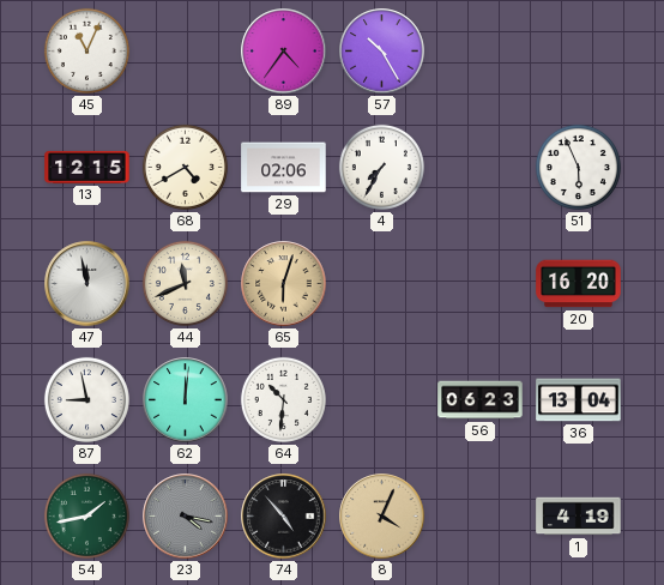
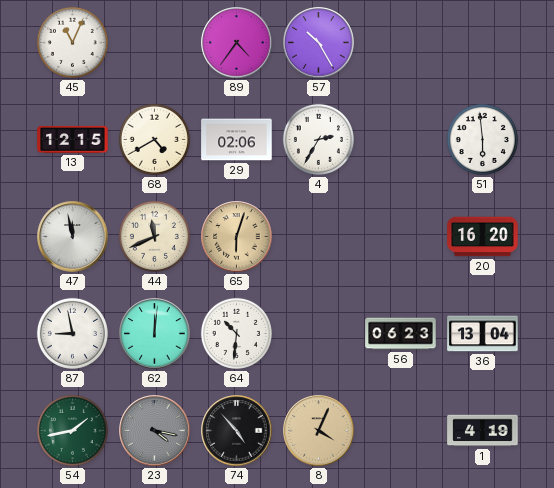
4: 7:35 -> 2:35
51: 5:56 -> 5:59
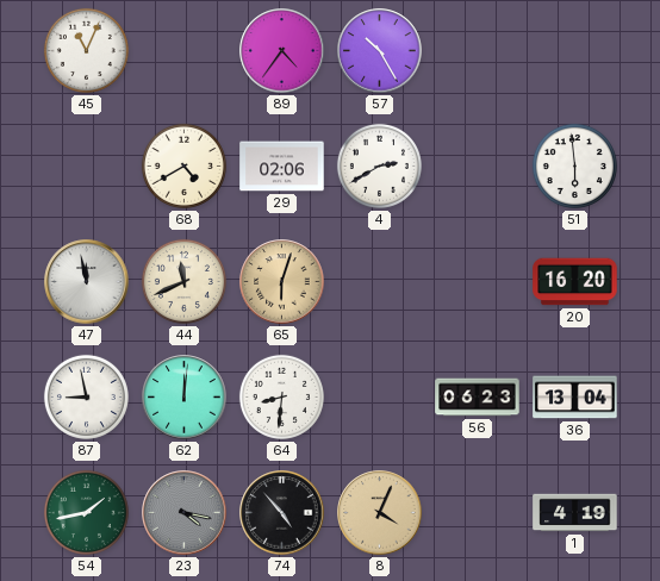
13: 12:15 -> none
4: 2:35 -> 2:40
64: 10:31 -> 8:31
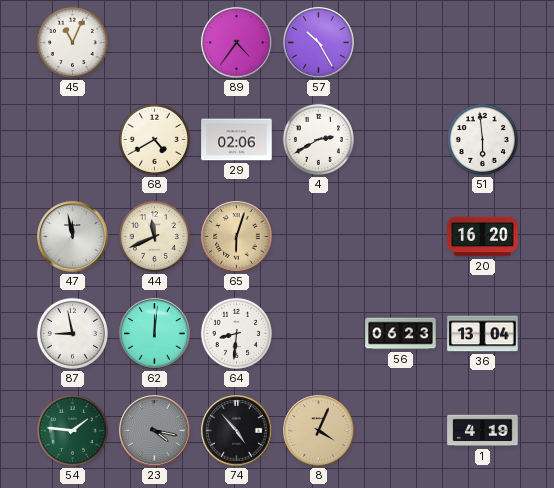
54: 1:43 -> 1:46
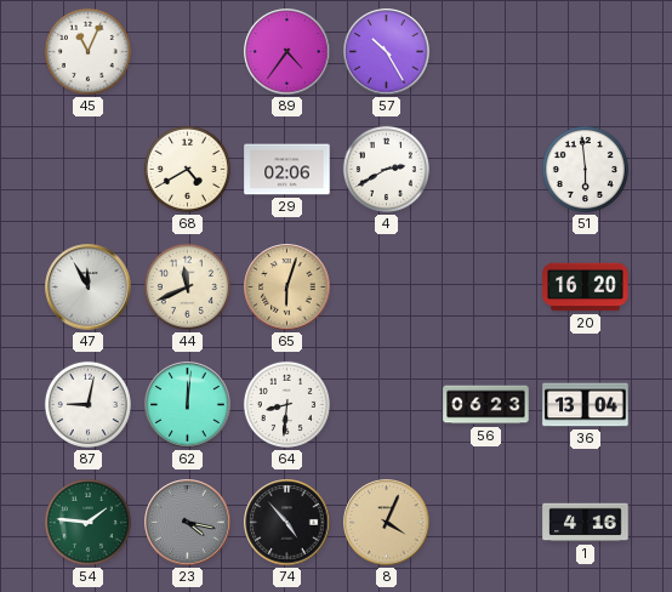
47: 11:58 -> 11:55
87: 8:58 -> 9:02
1: 4:19 -> 4:16
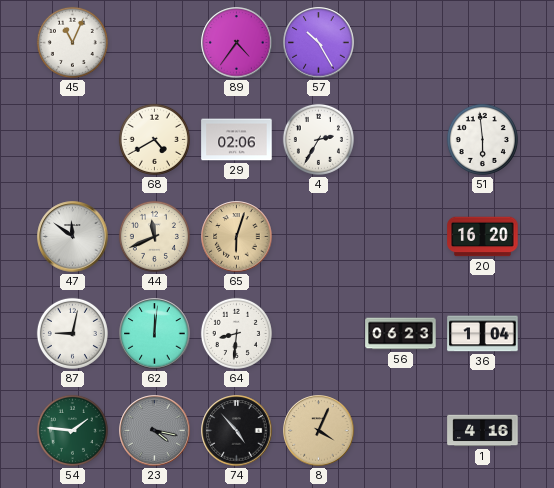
4: 2:40 -> 2:35
47: 11:55 -> 11:51
36: 13:04 -> 1:04
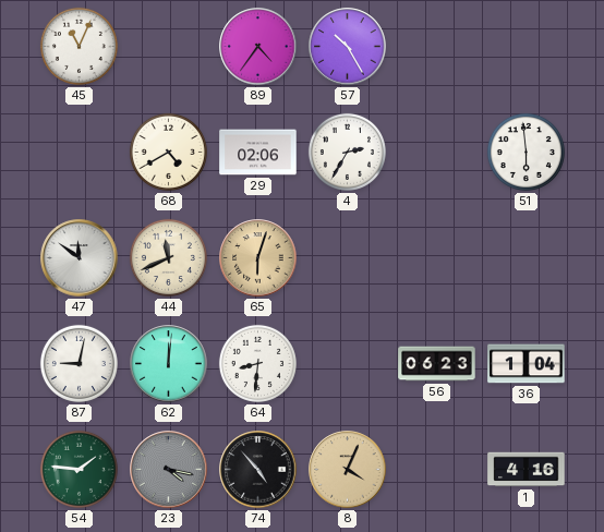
20: 16:20 -> none
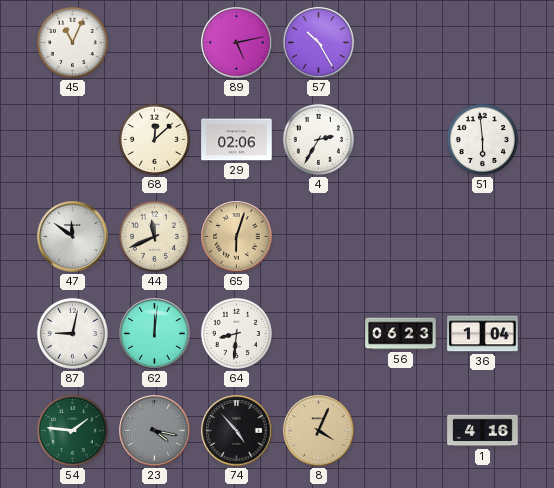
89: 4:36 -> 5:13
68: 4:40 -> 12:08
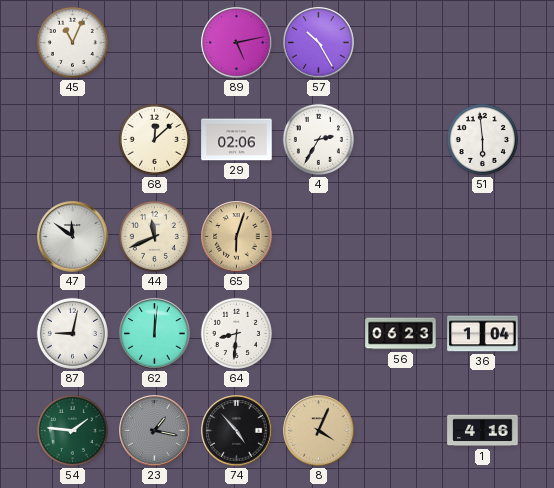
23: 4:17 -> 1:17
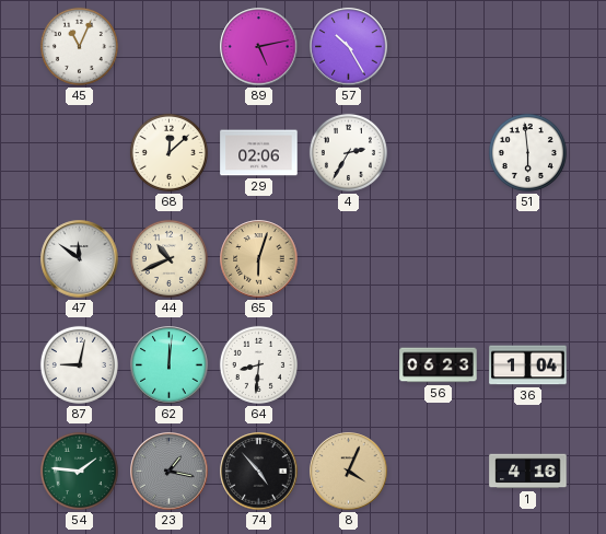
44: 11:41 -> 10:41
